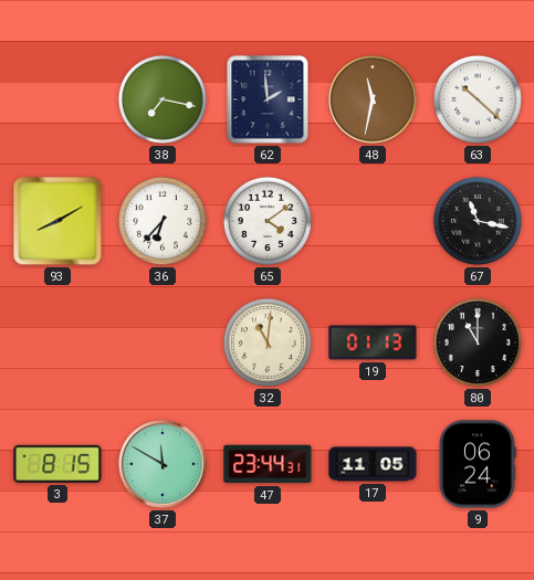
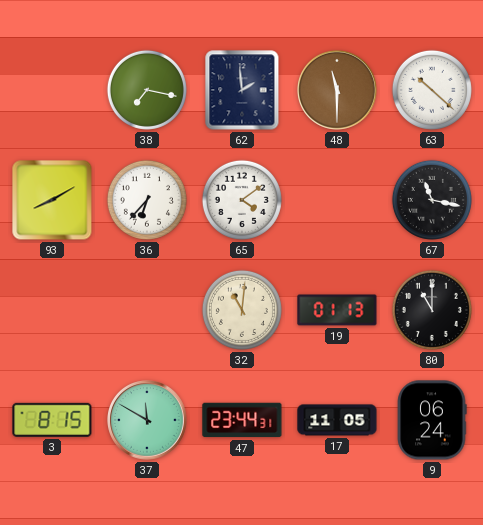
48: 11:32 -> 11:30
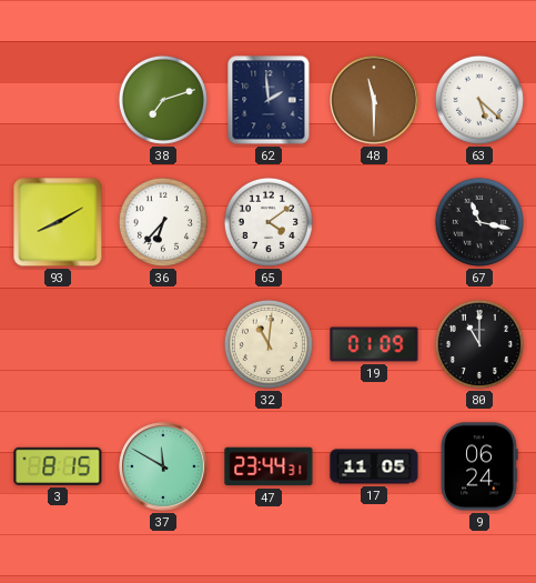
38: 7:17 -> 7:12
63: 10:22 -> 5:22
19: 01:13 -> 01:09
